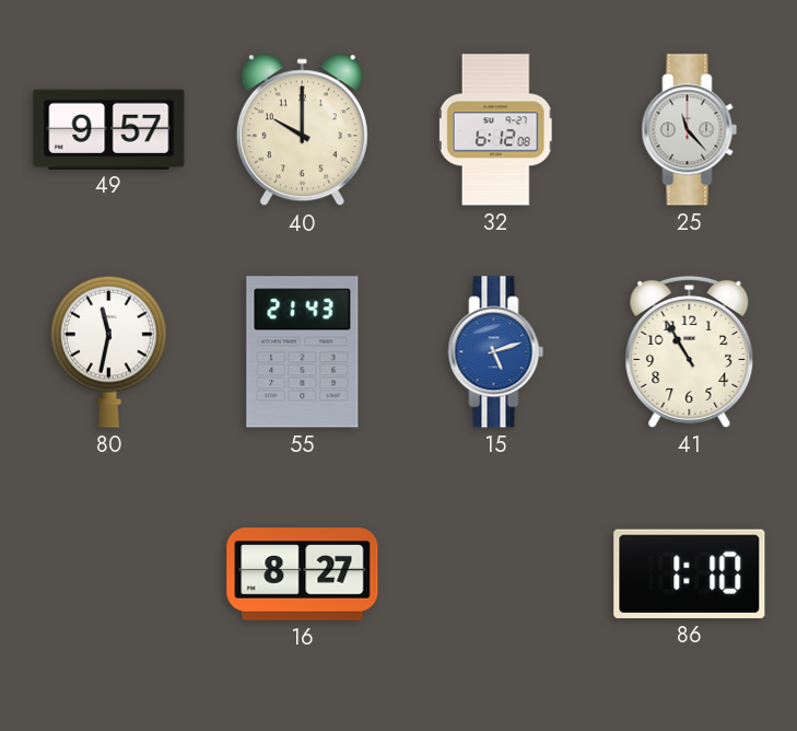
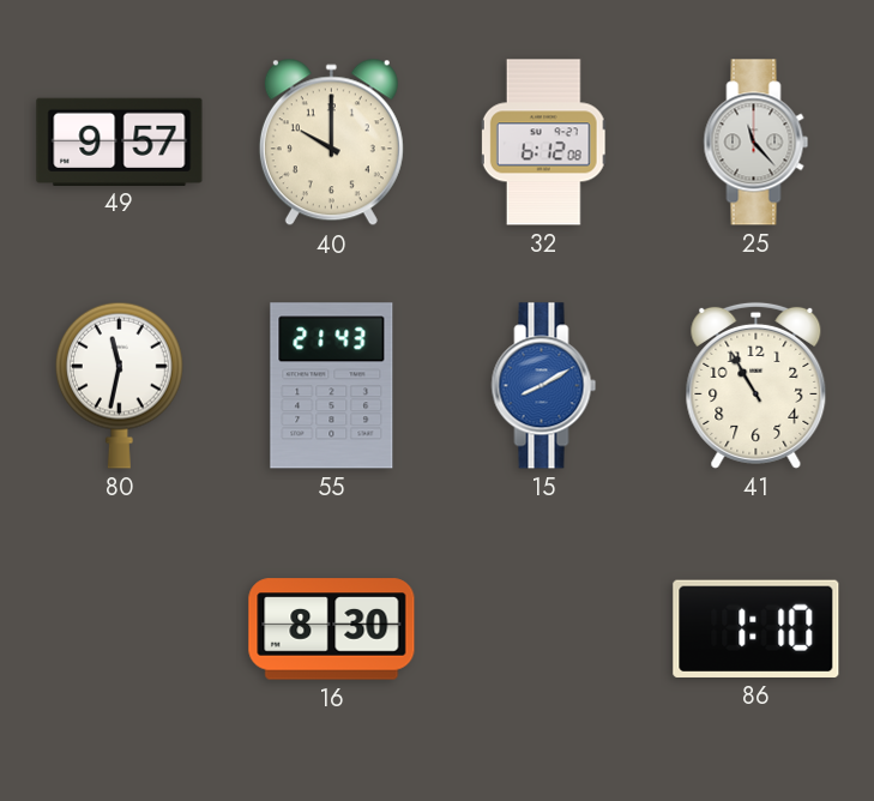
15: 5:12 -> 8:10
16: 8:27 -> 8:30
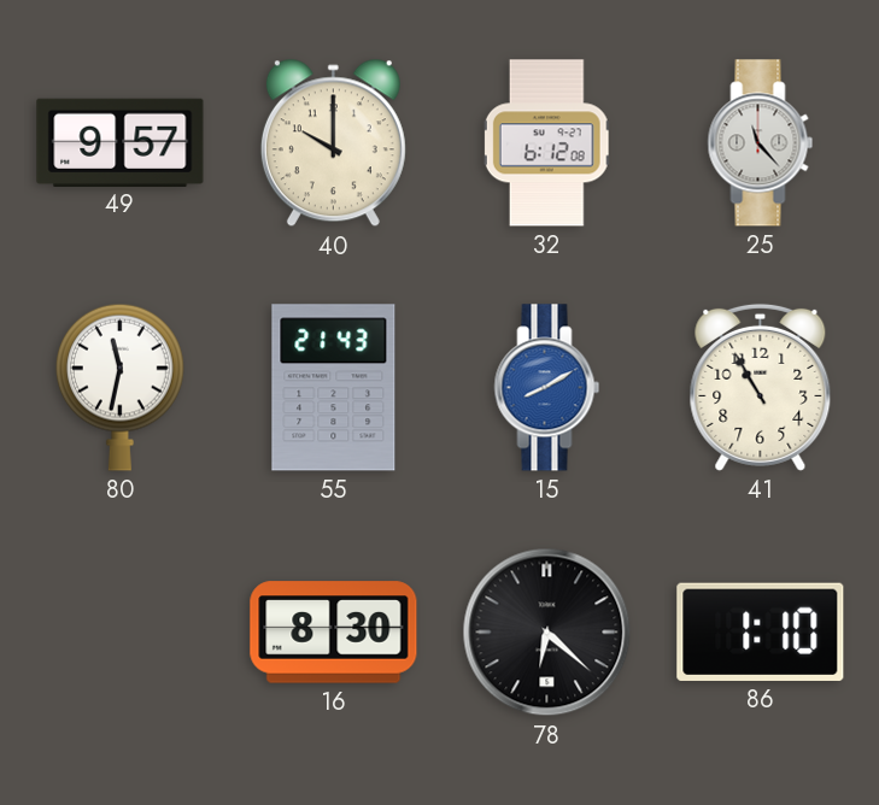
78: none -> 6:22
